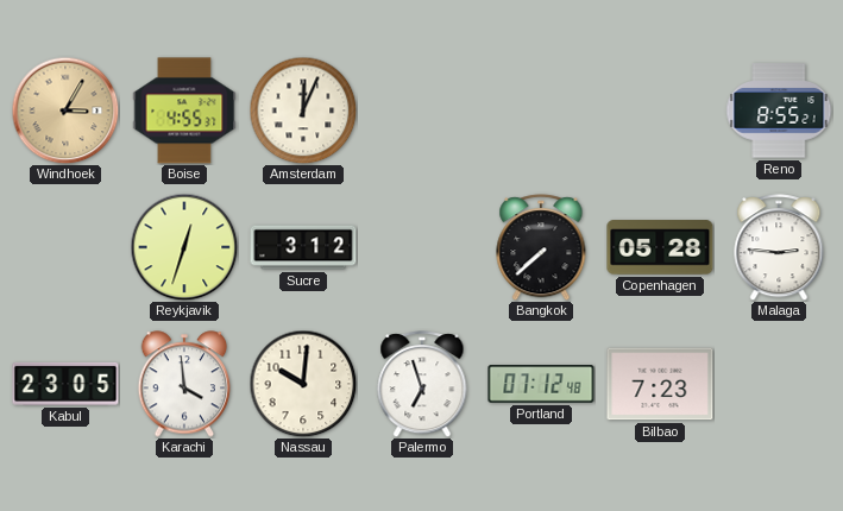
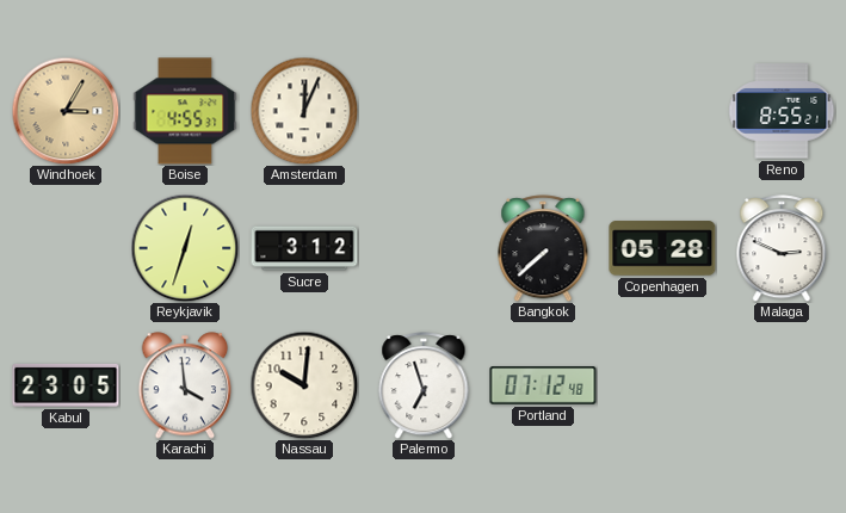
Malaga: 2:46 -> 2:49
Bilbao: 7:23 -> none
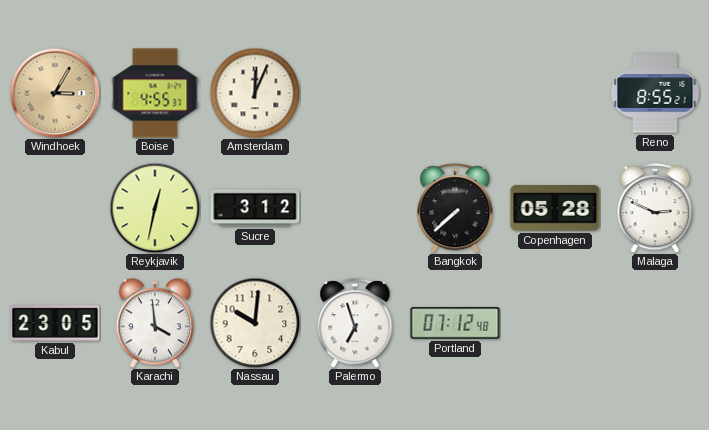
Reykjavik: 12:33 -> 12:32
